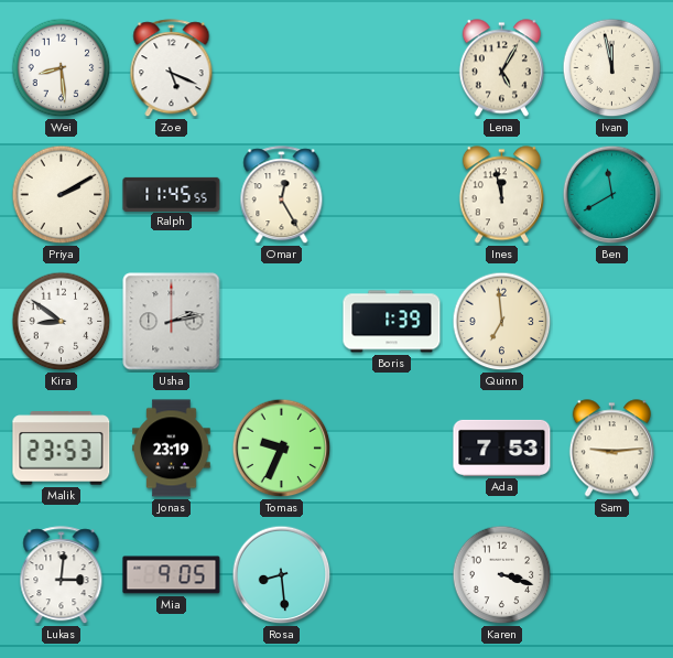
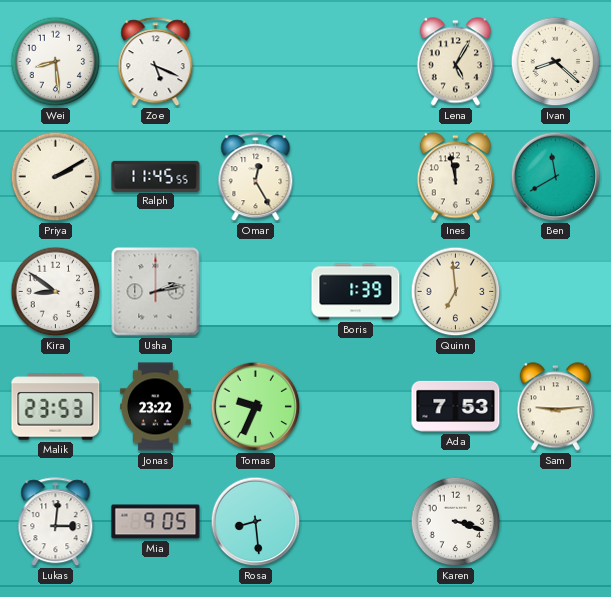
Ivan: 11:58 -> 8:22
Jonas: 23:19 -> 23:22
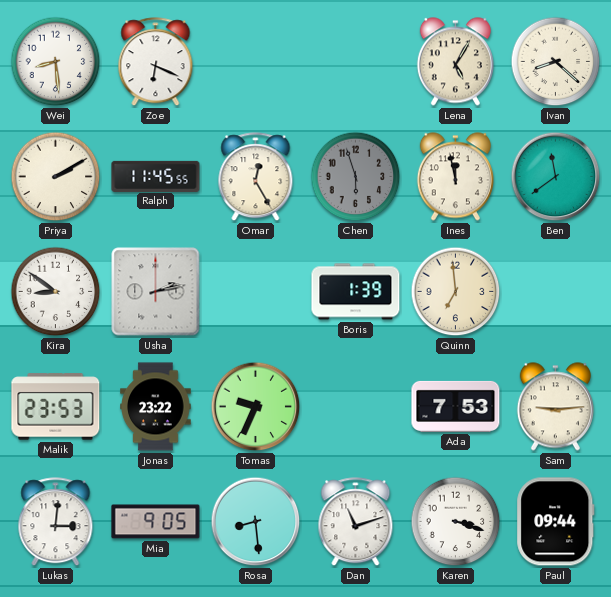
Zoe: 5:19 -> 6:19
Chen: none -> 5:57
Ben: 11:40 -> 11:39
Dan: none -> 11:12
Paul: none -> 09:44
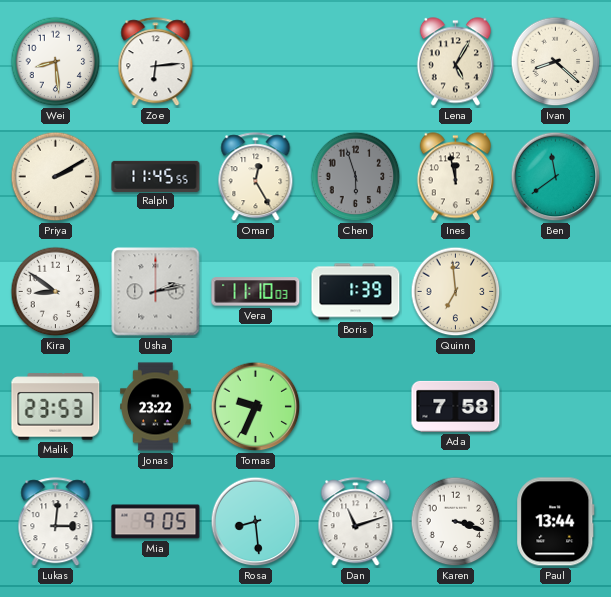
Zoe: 6:19 -> 6:14
Vera: none -> 11:10
Ada: 7:53 -> 7:58
Sam: 9:14 -> none
Paul: 09:44 -> 13:44
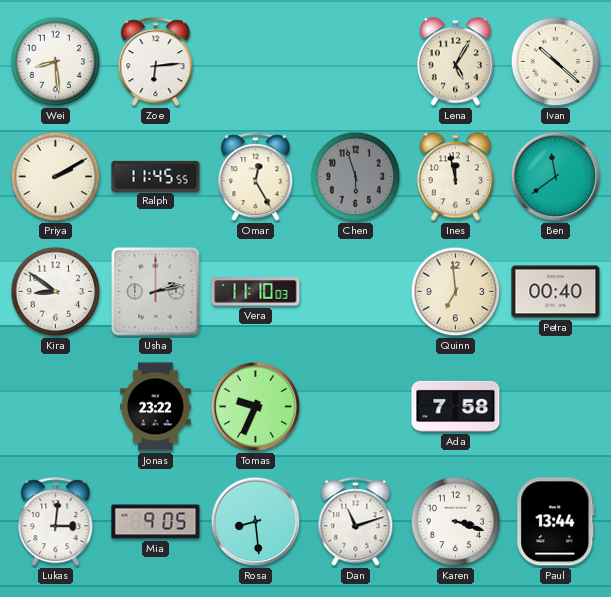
Ivan: 8:22 -> 10:22
Boris: 1:39 -> none
Petra: none -> 00:40
Malik: 23:53 -> none
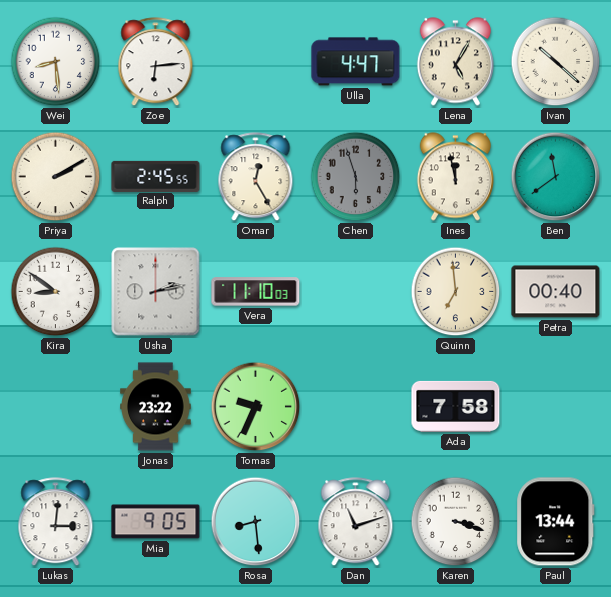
Ulla: none -> 4:47
Ralph: 11:45 -> 2:45
